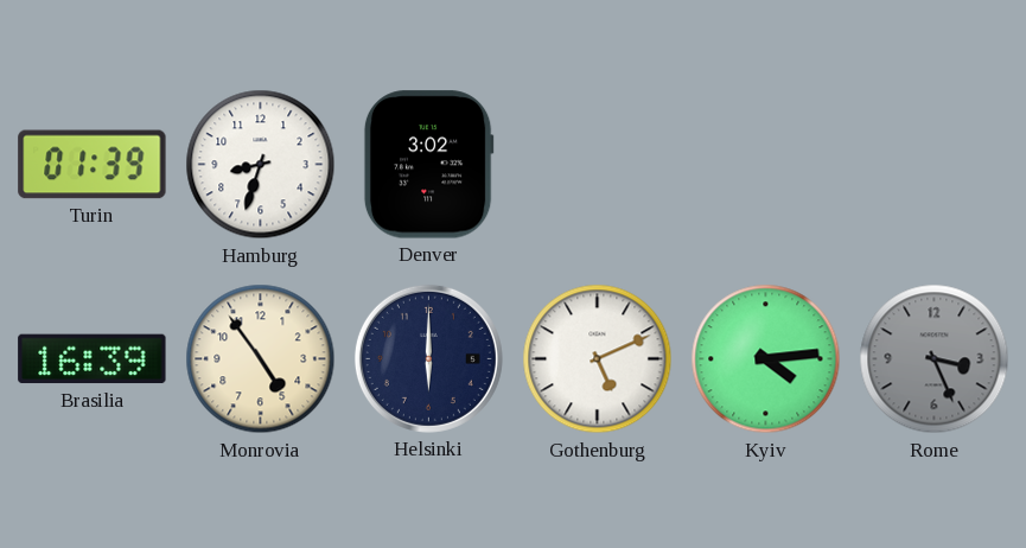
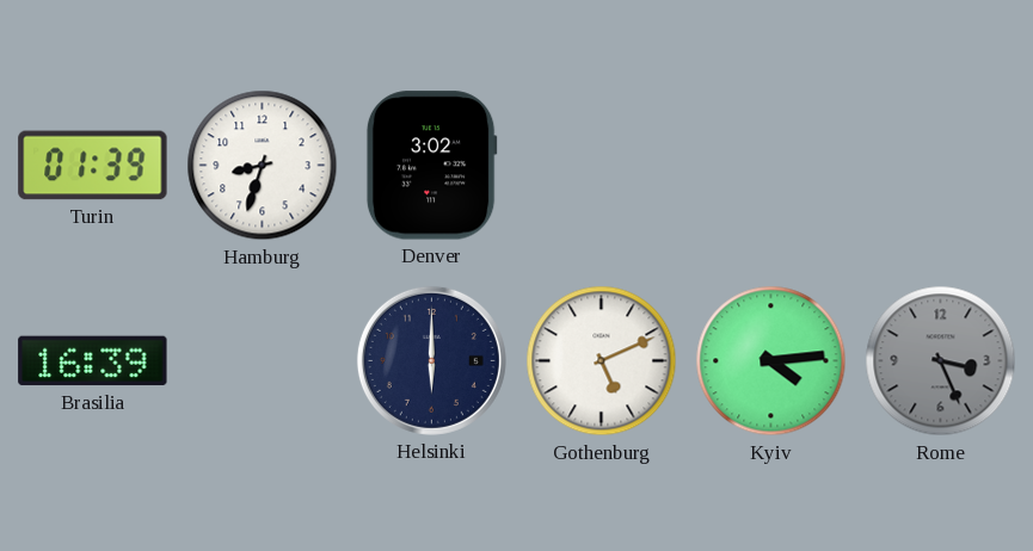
Monrovia: 4:54 -> none
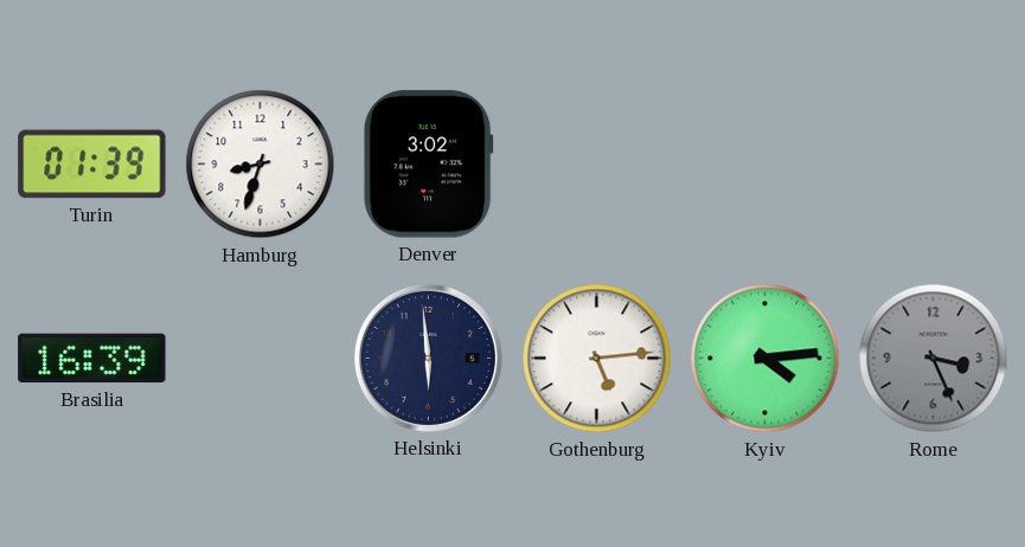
Helsinki: 6:00 -> 5:59
Gothenburg: 5:11 -> 5:14
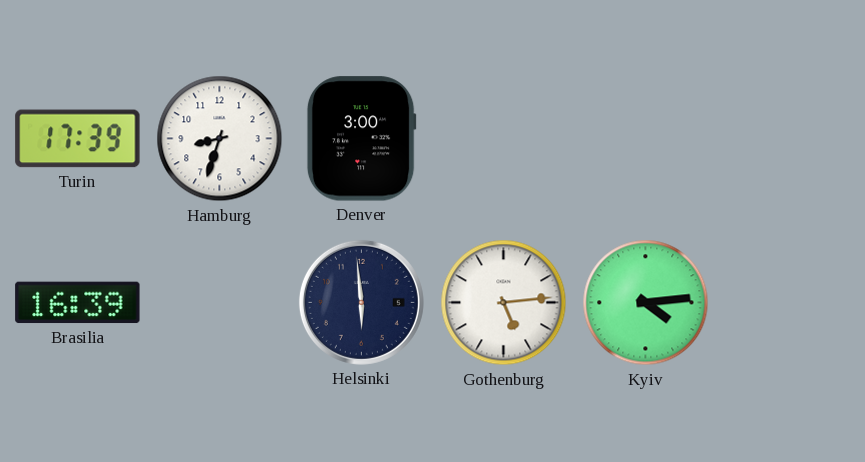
Turin: 01:39 -> 17:39
Denver: 3:02 -> 3:00
Rome: 3:26 -> none
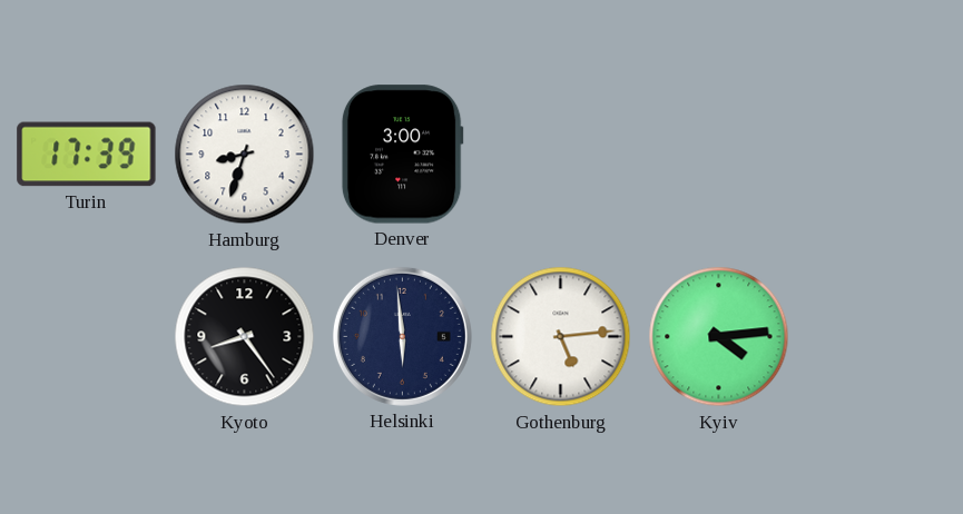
Brasilia: 16:39 -> none
Kyoto: none -> 8:24
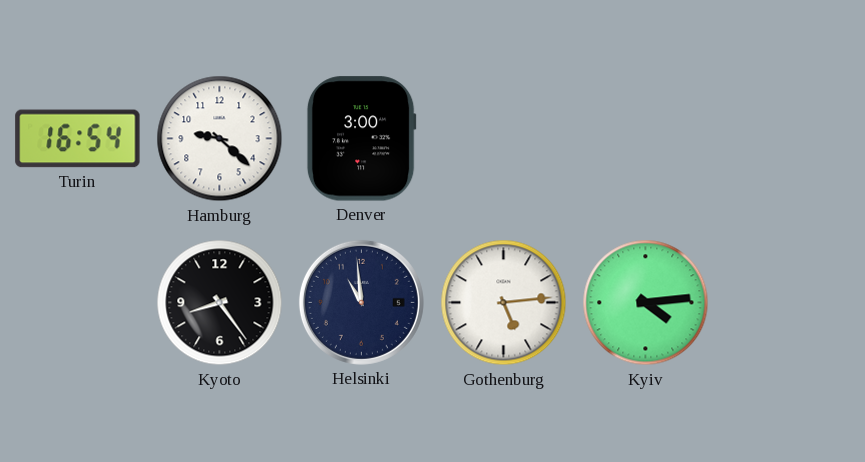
Turin: 17:39 -> 16:54
Hamburg: 8:33 -> 9:22
Helsinki: 5:59 -> 10:59
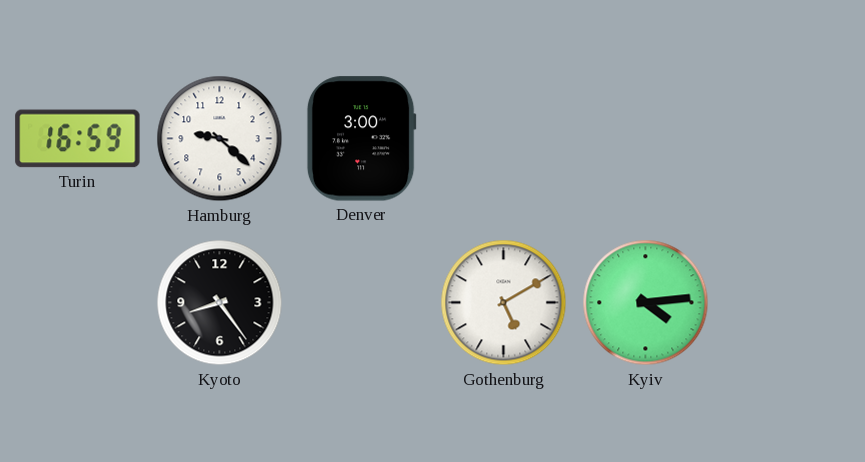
Turin: 16:54 -> 16:59
Helsinki: 10:59 -> none
Gothenburg: 5:14 -> 5:10
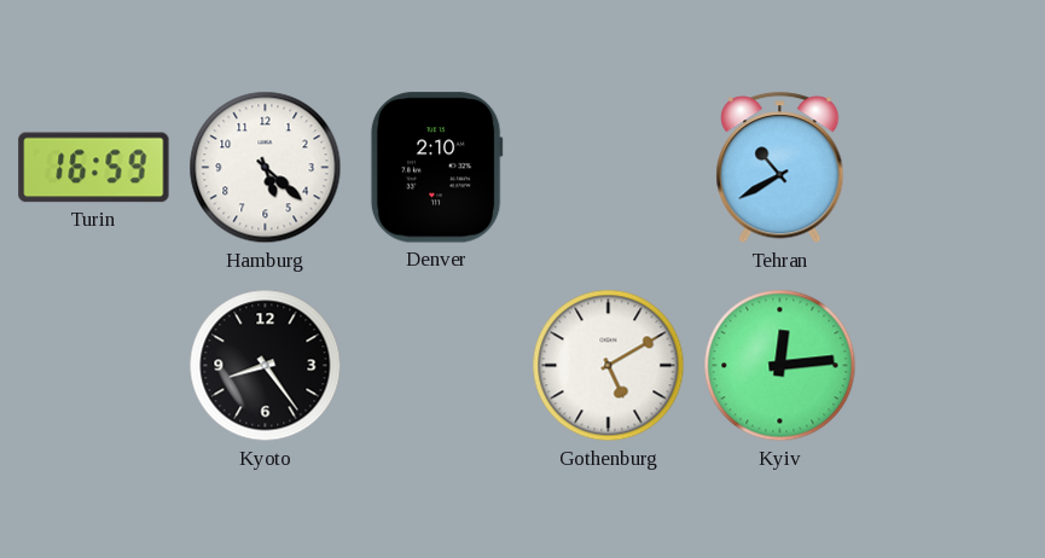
Hamburg: 9:22 -> 5:22
Denver: 3:00 -> 2:10
Tehran: none -> 10:40
Kyiv: 4:14 -> 12:14
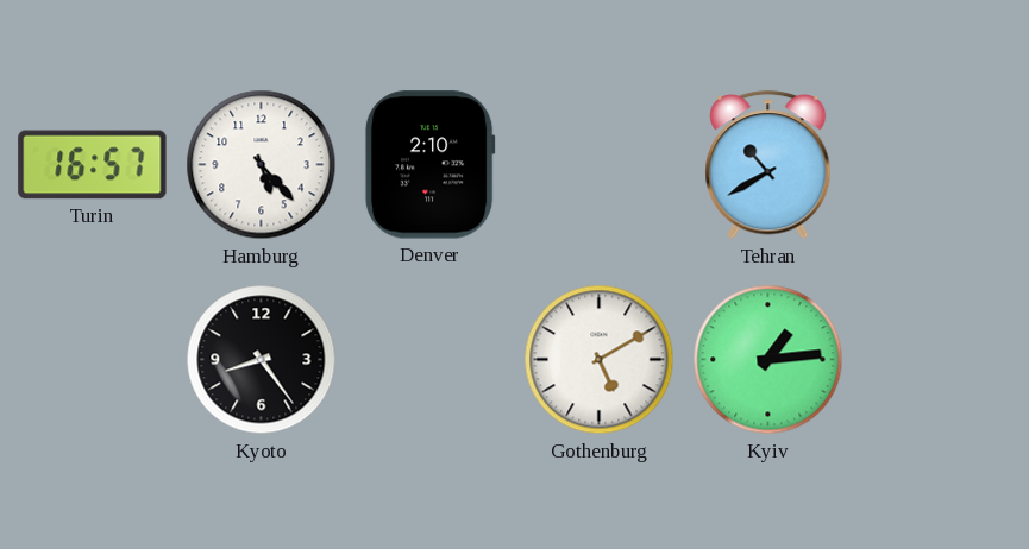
Turin: 16:59 -> 16:57
Hamburg: 5:22 -> 5:23
Kyiv: 12:14 -> 1:14
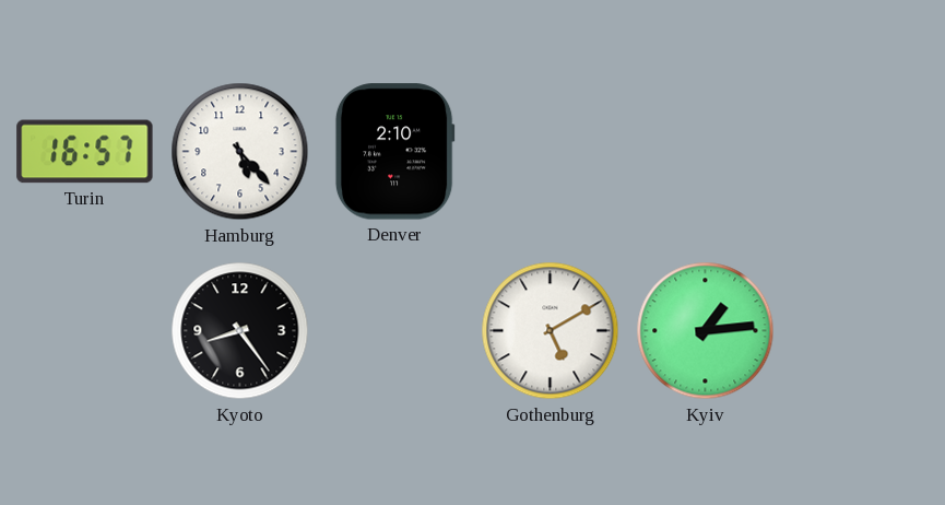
Tehran: 10:40 -> none
